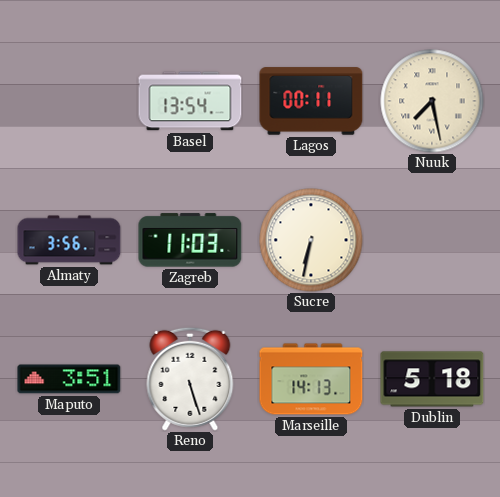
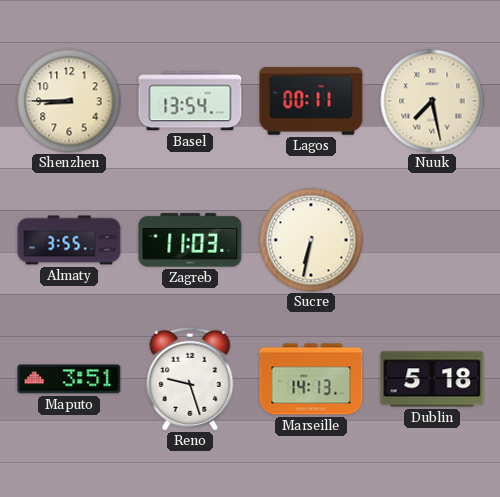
Shenzhen: none -> 8:45
Almaty: 3:56 -> 3:55
Reno: 5:27 -> 9:27
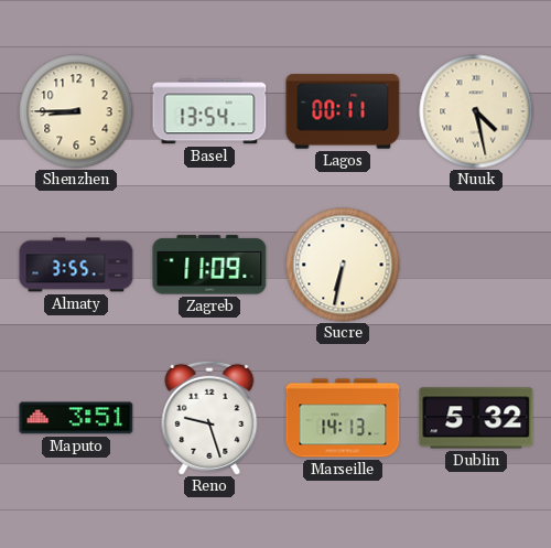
Nuuk: 7:28 -> 4:28
Zagreb: 11:03 -> 11:09
Dublin: 5:18 -> 5:32
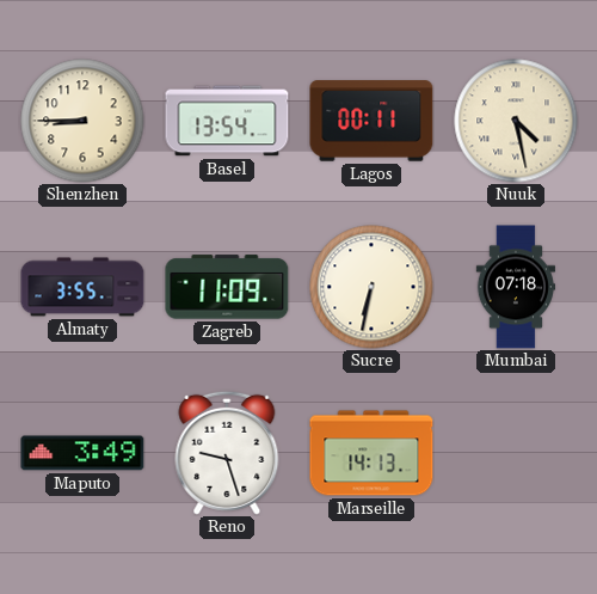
Mumbai: none -> 07:18
Maputo: 3:51 -> 3:49
Dublin: 5:32 -> none
